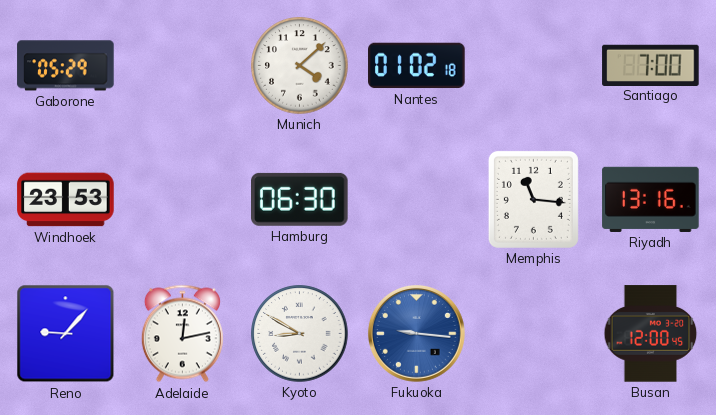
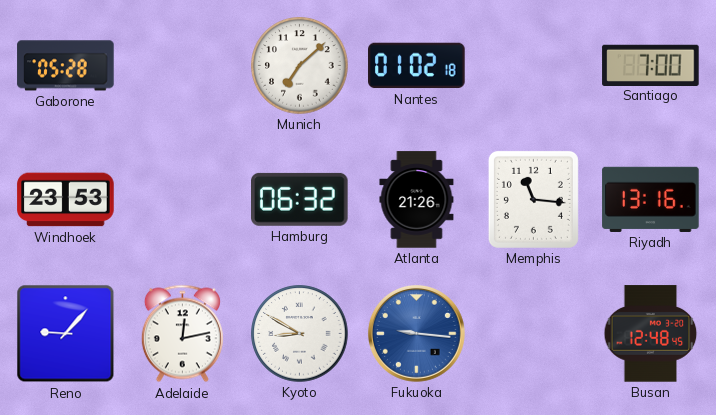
Gaborone: 05:29 -> 05:28
Munich: 4:08 -> 7:08
Hamburg: 06:30 -> 06:32
Atlanta: none -> 21:26
Busan: 12:00 -> 12:48
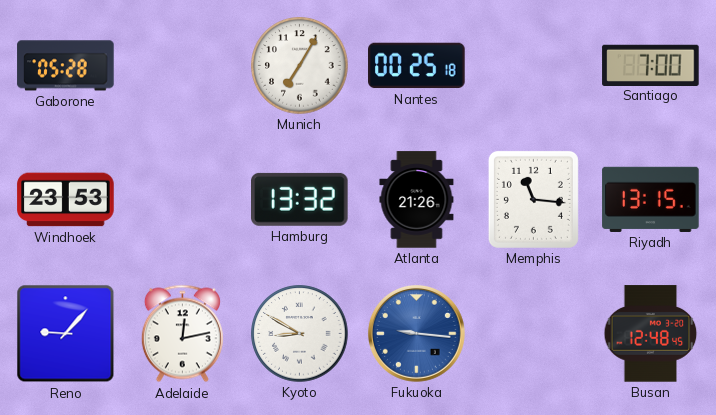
Munich: 7:08 -> 7:05
Nantes: 01:02 -> 00:25
Hamburg: 06:32 -> 13:32
Riyadh: 13:16 -> 13:15
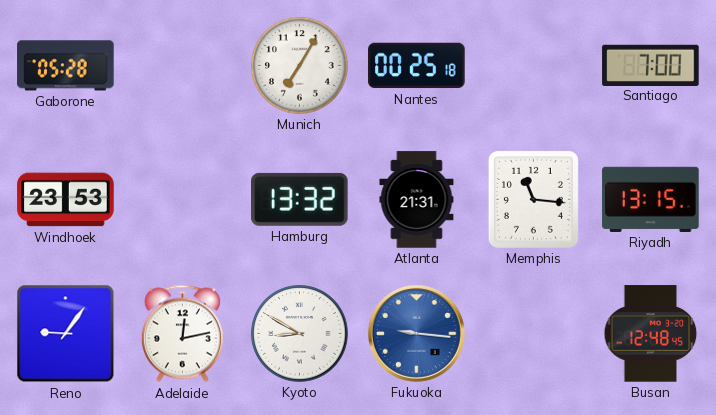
Atlanta: 21:26 -> 21:31
Reno: 9:07 -> 9:06
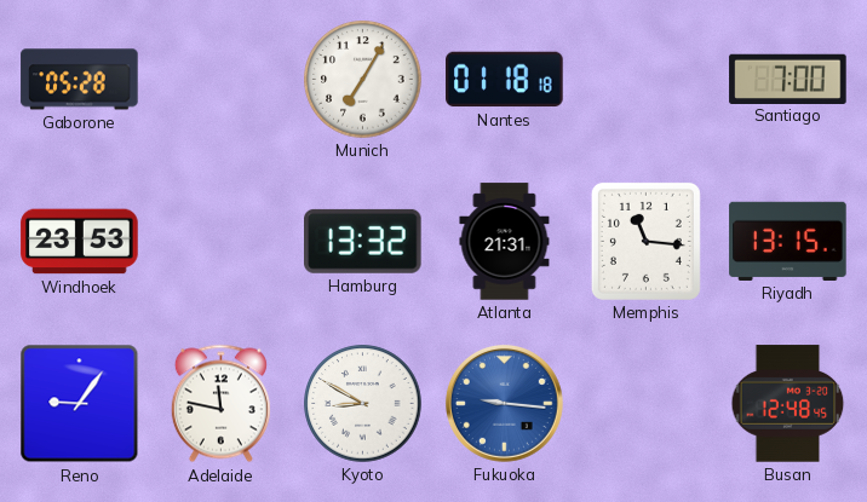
Nantes: 00:25 -> 01:18
Adelaide: 12:13 -> 11:47
